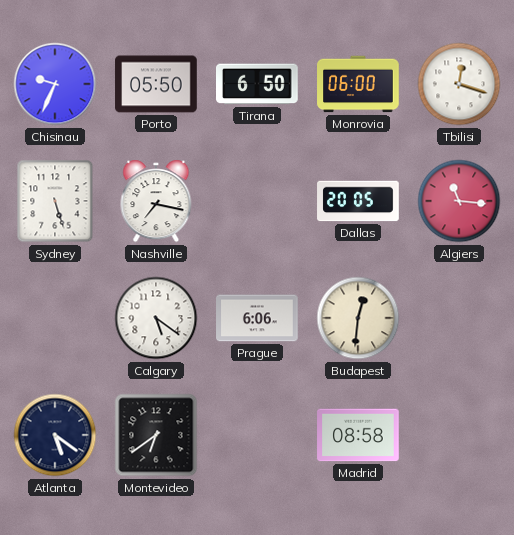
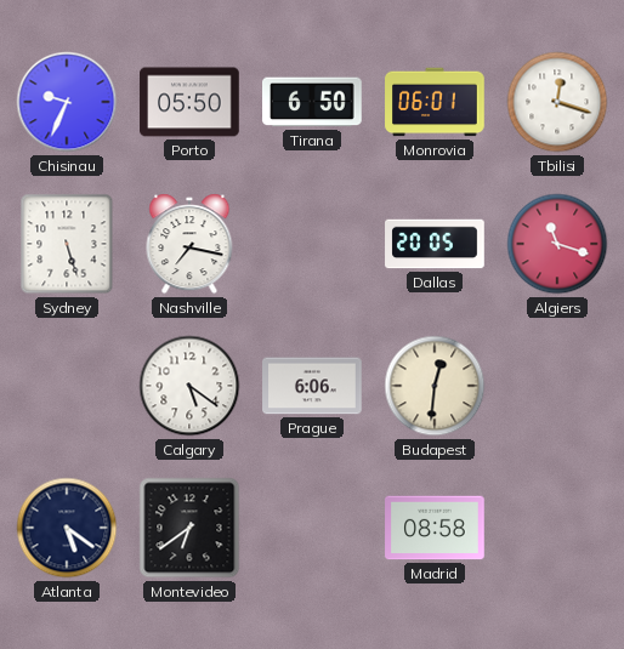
Monrovia: 06:00 -> 06:01
Algiers: 11:16 -> 11:18
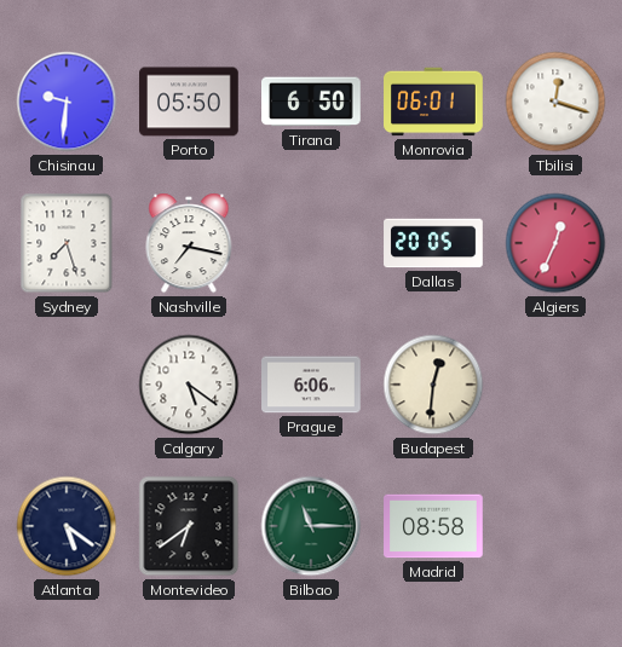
Chisinau: 9:34 -> 9:31
Sydney: 5:27 -> 7:27
Algiers: 11:18 -> 12:34
Bilbao: none -> 11:15
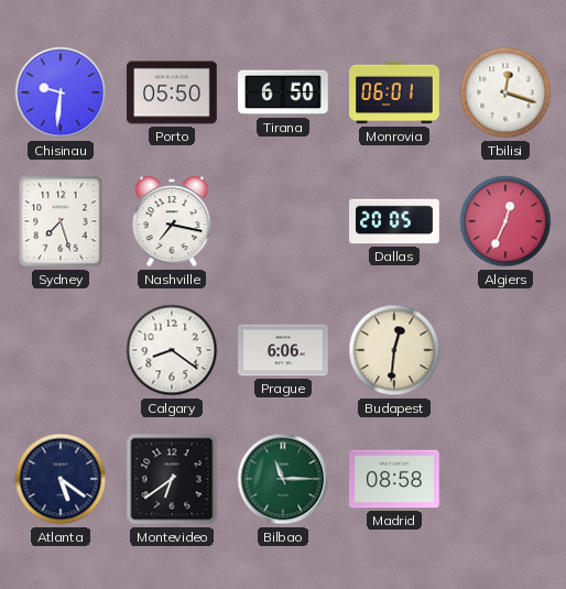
Calgary: 5:21 -> 8:21
